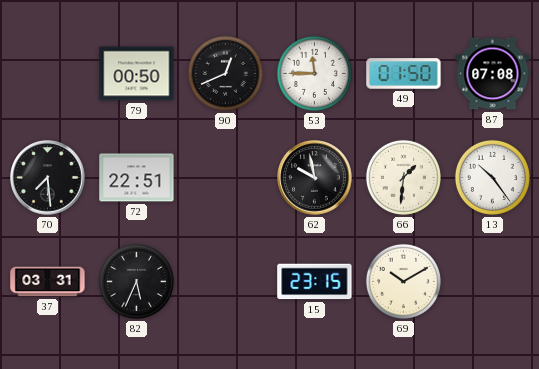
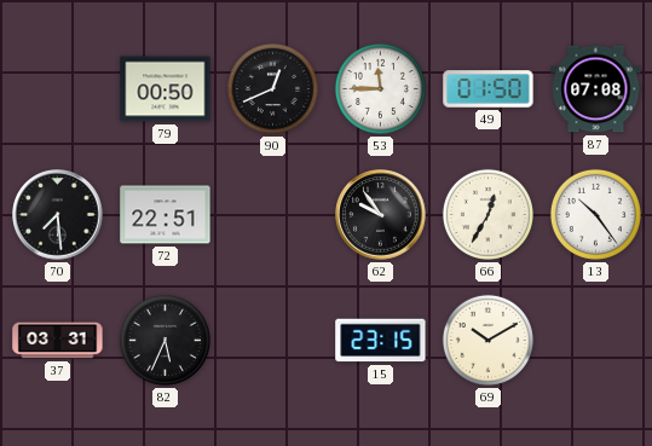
62: 9:58 -> 9:54
66: 1:31 -> 12:35
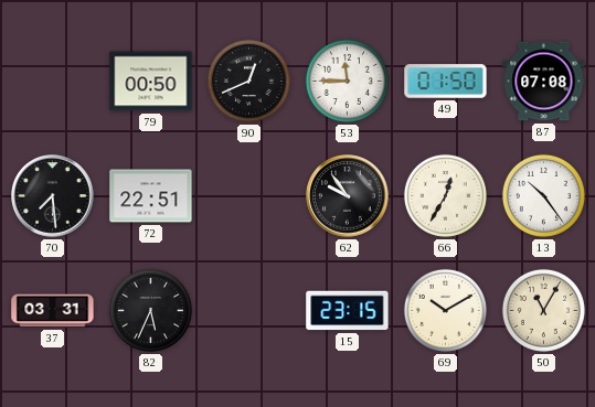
50: none -> 11:05
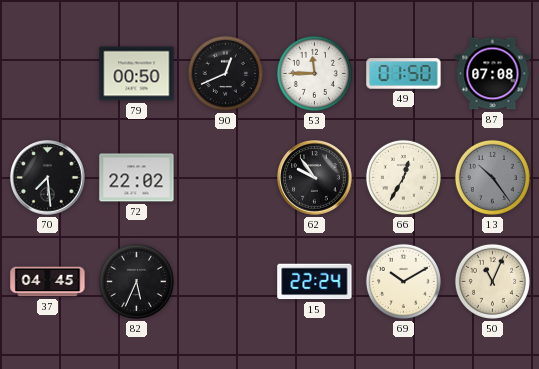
72: 22:51 -> 22:02
13 dial: white -> grey
37: 03:31 -> 04:45
15: 23:15 -> 22:24
50: 11:05 -> 11:04
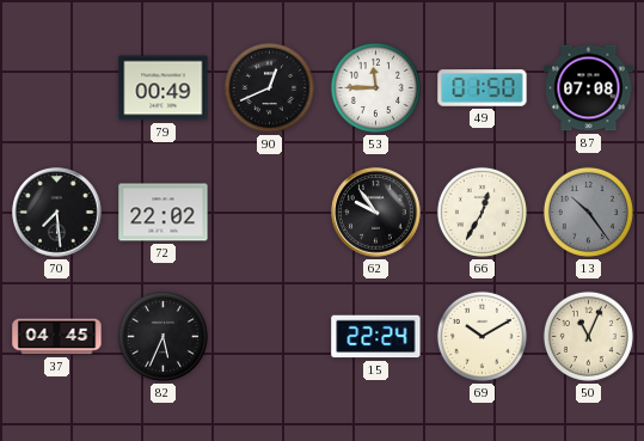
79: 00:50 -> 00:49
